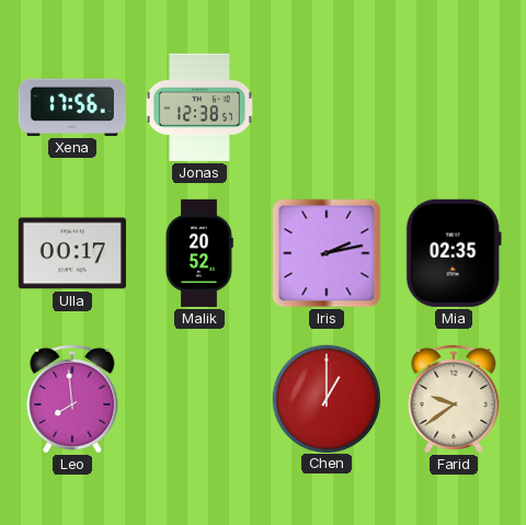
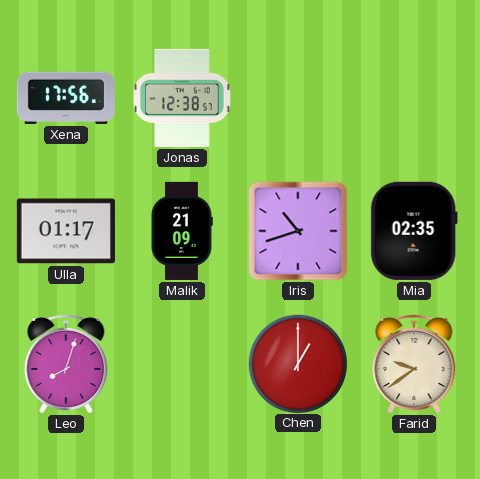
Ulla: 00:17 -> 01:17
Malik: 20:52 -> 21:09
Iris: 2:13 -> 10:42
Leo: 7:59 -> 8:03
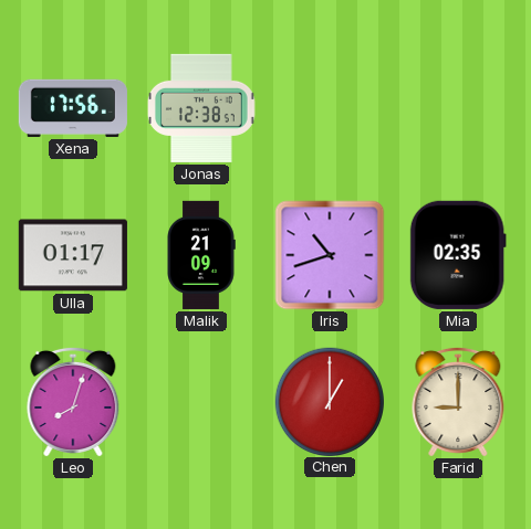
Farid: 9:39 -> 9:00
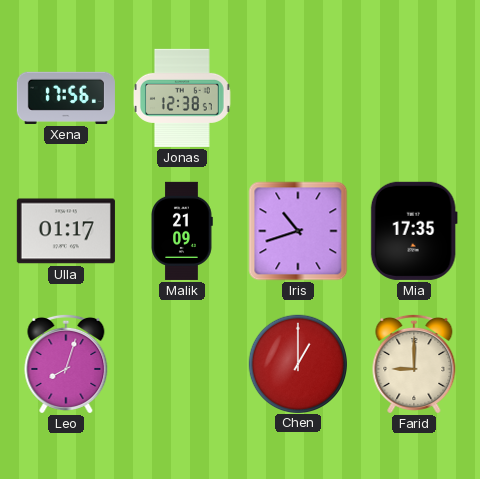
Mia: 02:35 -> 17:35
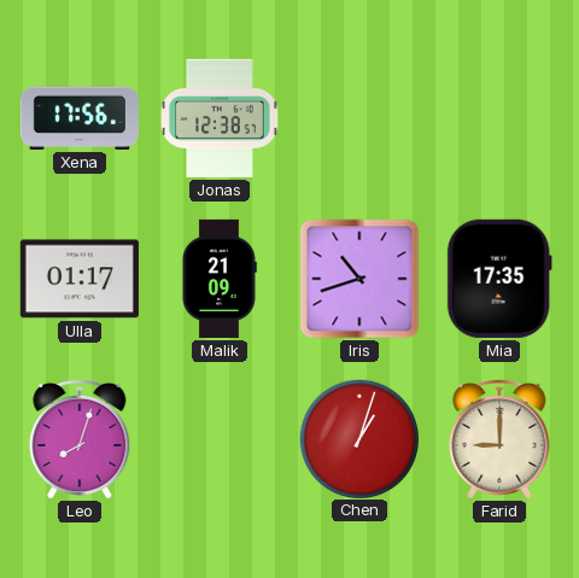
Chen: 1:00 -> 1:03
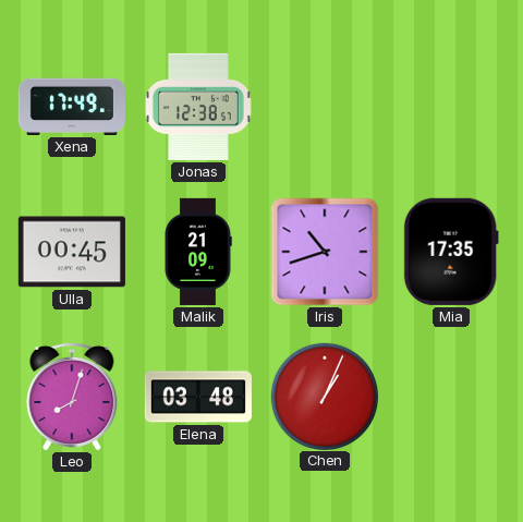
Xena: 17:56 -> 17:49
Ulla: 01:17 -> 00:45
Elena: none -> 03:48
Chen: 1:03 -> 1:04
Farid: 9:00 -> none
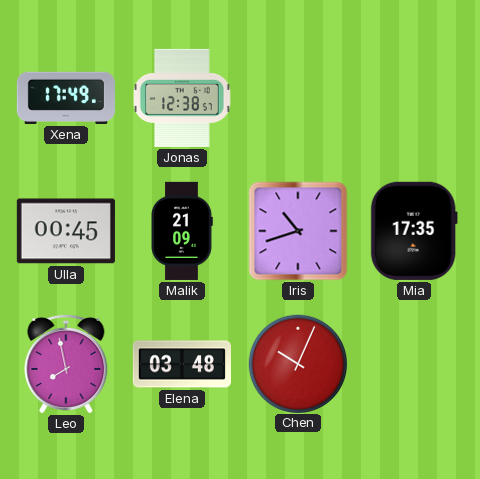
Leo: 8:03 -> 7:58
Chen: 1:04 -> 10:04
